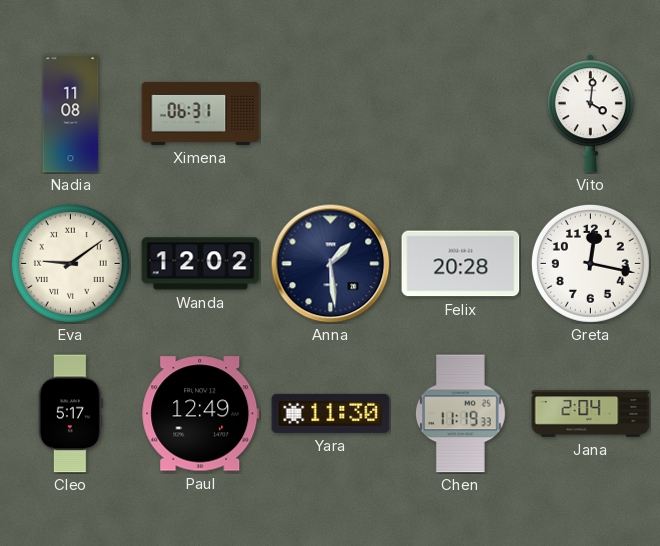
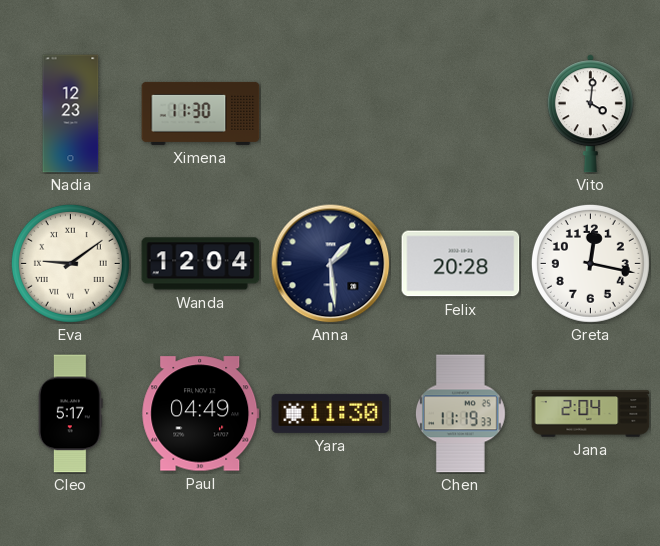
Nadia: 11:08 -> 12:23
Ximena: 06:31 -> 11:30
Wanda: 12:02 -> 12:04
Paul: 12:49 -> 04:49
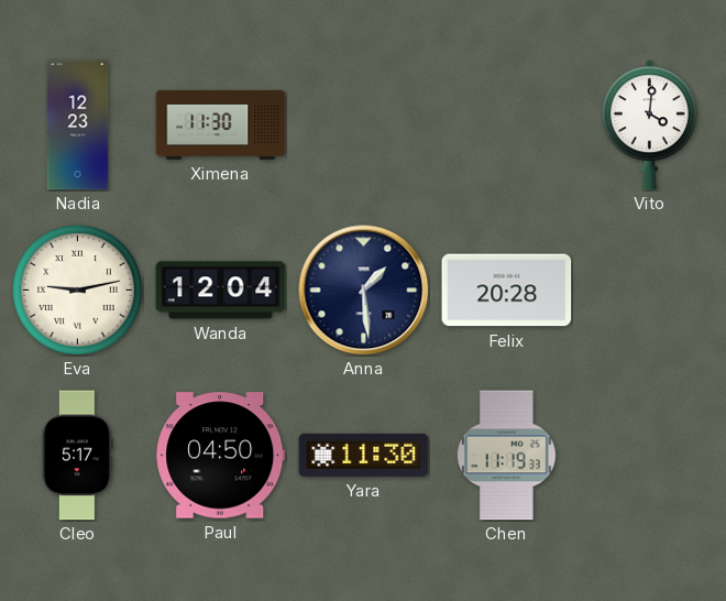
Eva: 9:09 -> 9:13
Greta: 12:17 -> none
Paul: 04:49 -> 04:50
Jana: 2:04 -> none
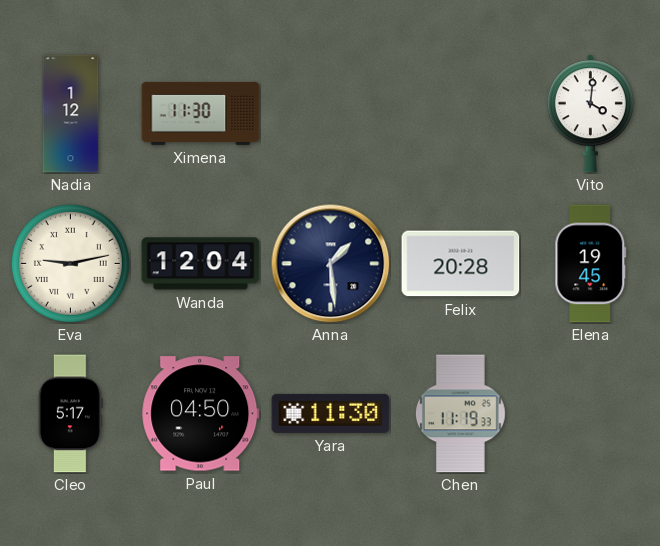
Nadia: 12:23 -> 1:12
Elena: none -> 19:45
